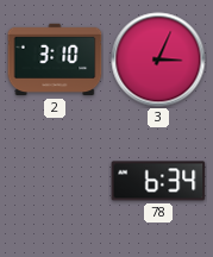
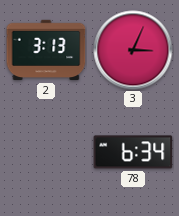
2: 3:10 -> 3:13
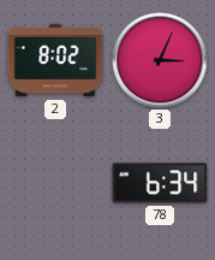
2: 3:13 -> 8:02
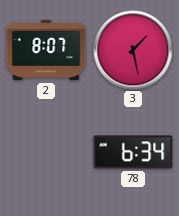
2: 8:02 -> 8:07
3: 3:04 -> 1:28
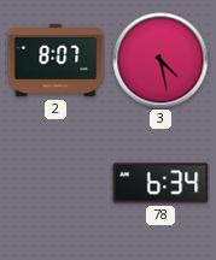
3: 1:28 -> 4:28
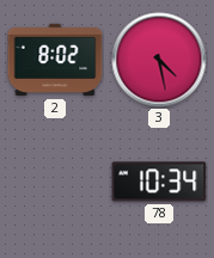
2: 8:07 -> 8:02
78: 6:34 -> 10:34
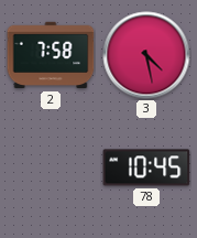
2: 8:02 -> 7:58
78: 10:34 -> 10:45
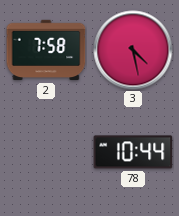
78: 10:45 -> 10:44
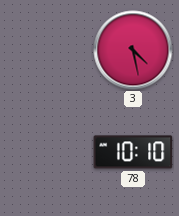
2: 7:58 -> none
78: 10:44 -> 10:10
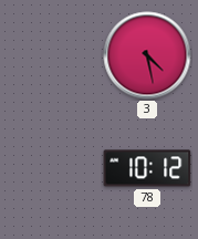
78: 10:10 -> 10:12
